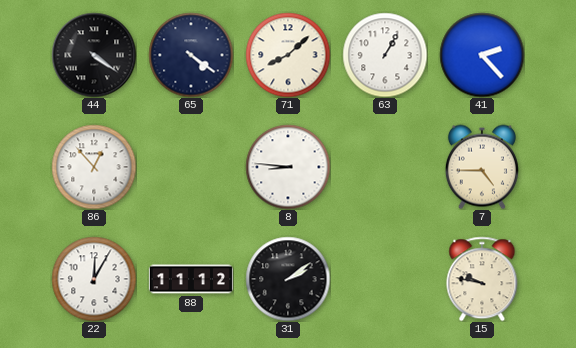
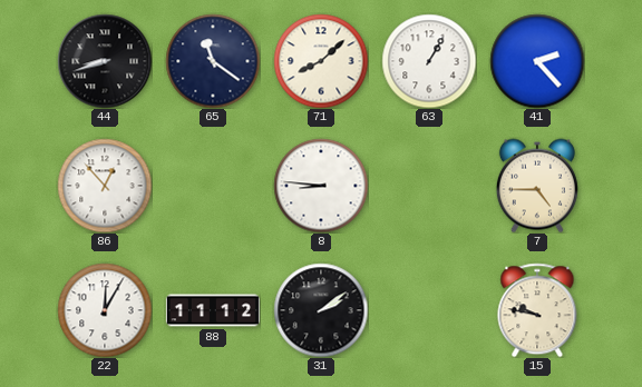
44: 4:21 -> 8:42
65: 4:21 -> 11:21
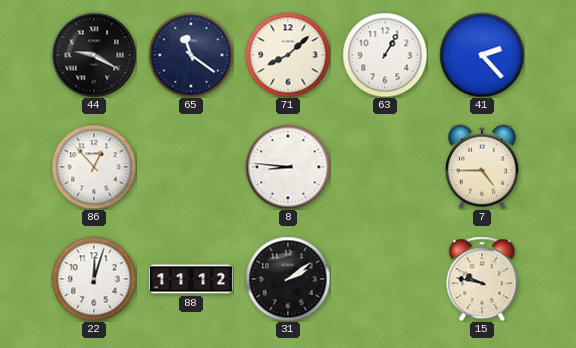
44: 8:42 -> 9:20
22: 12:05 -> 12:03
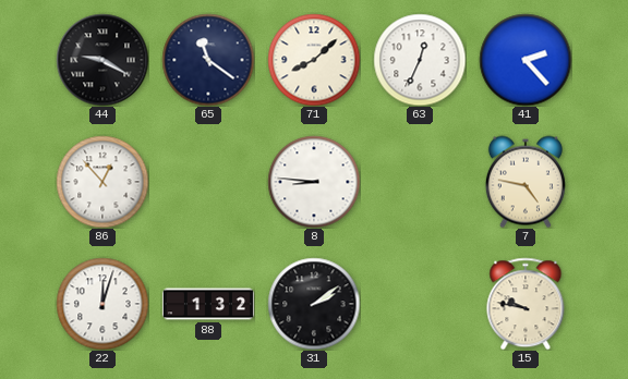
63: 1:05 -> 12:34
7: 4:45 -> 4:47
88: 11:12 -> 1:32
